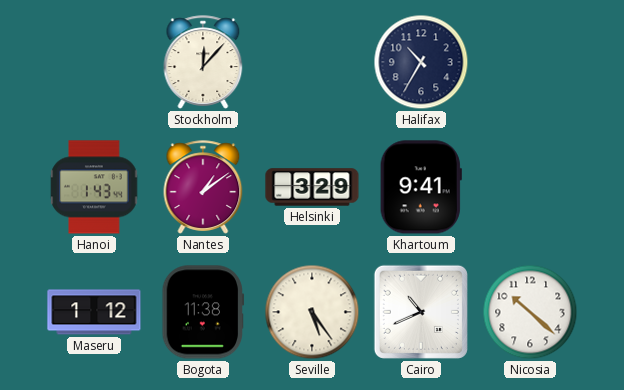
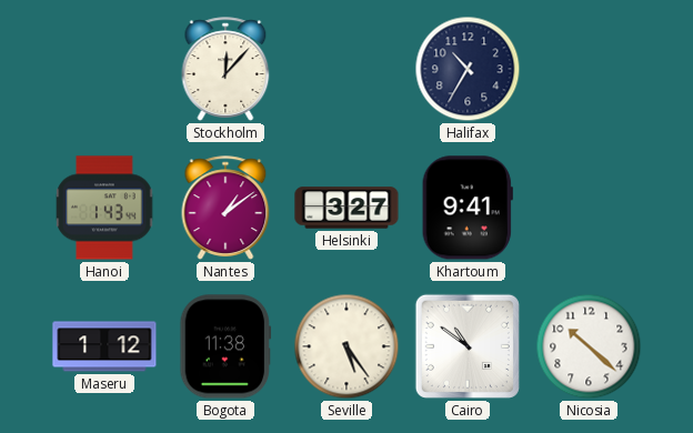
Helsinki: 3:29 -> 3:27
Cairo: 10:41 -> 10:51
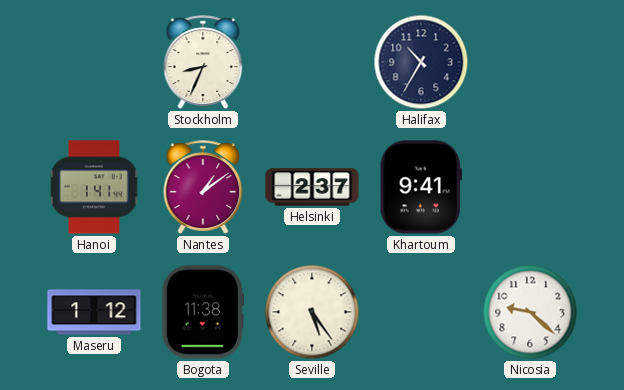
Stockholm: 12:07 -> 8:34
Hanoi: 1:43 -> 1:41
Helsinki: 3:27 -> 2:37
Cairo: 10:51 -> none
Nicosia: 10:22 -> 9:22
